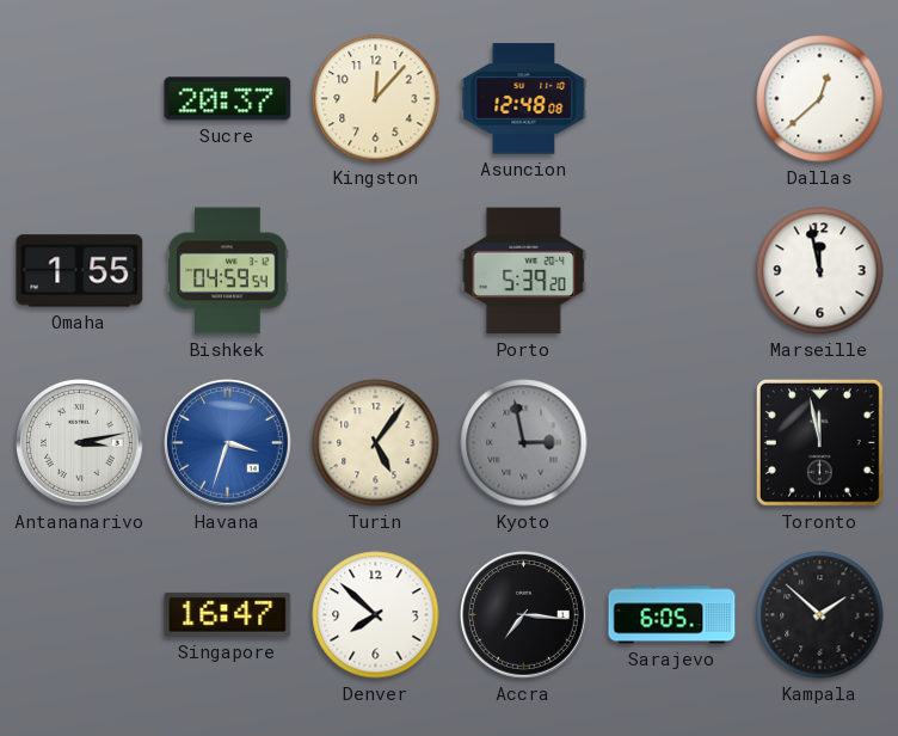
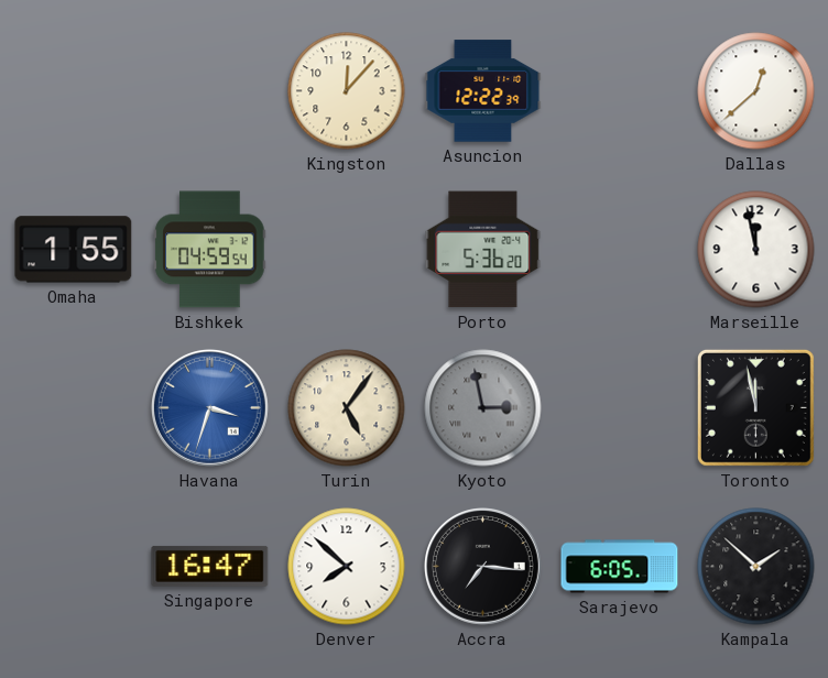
Sucre: 20:37 -> none
Asuncion: 12:48 -> 12:22
Porto: 5:39 -> 5:36
Antananarivo: 3:13 -> none
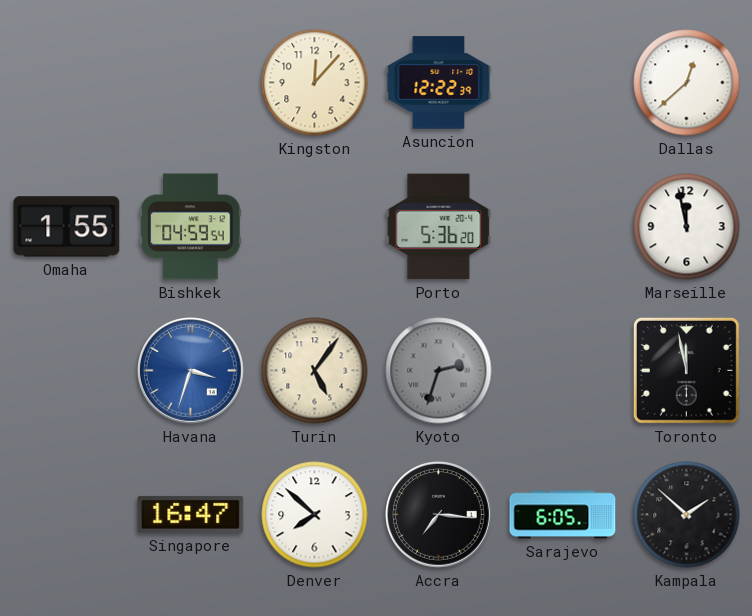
Kyoto: 2:58 -> 2:33
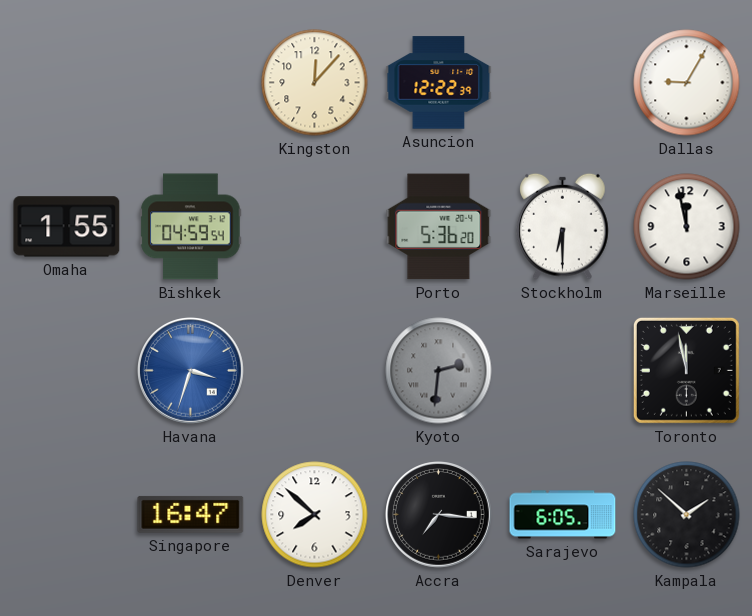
Dallas: 12:38 -> 9:05
Stockholm: none -> 6:30
Turin: 5:06 -> none
Kyoto: 2:33 -> 2:31
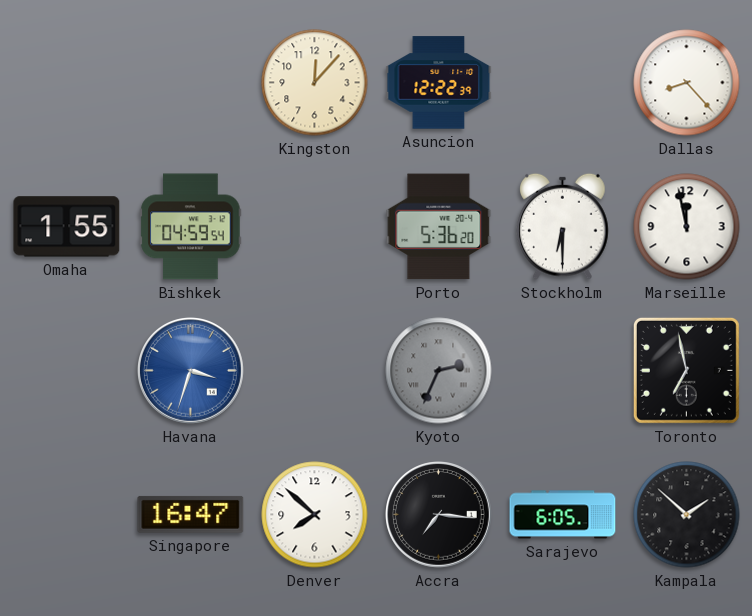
Dallas: 9:05 -> 8:23
Kyoto: 2:31 -> 2:34
Toronto: 11:58 -> 6:58
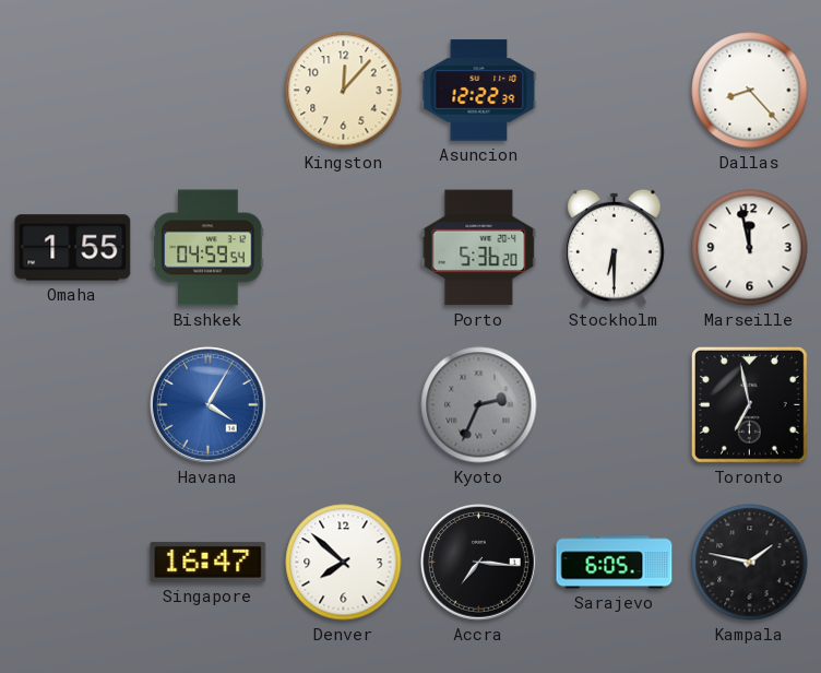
Havana: 3:33 -> 4:05
Kampala: 1:52 -> 1:47
